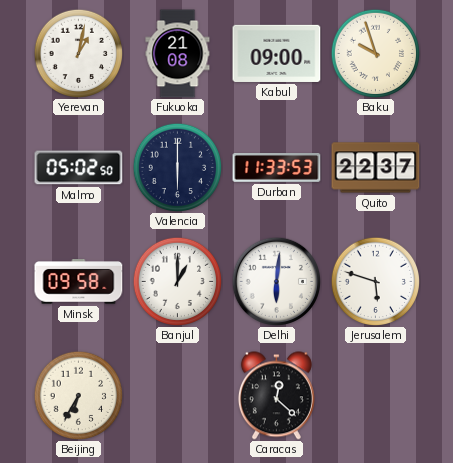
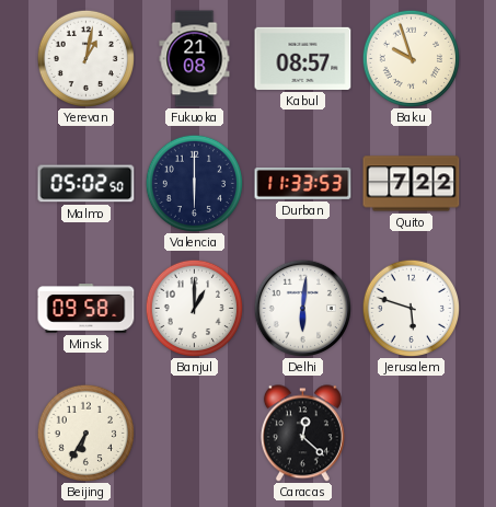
Kabul: 09:00 -> 08:57
Quito: 22:37 -> 7:22
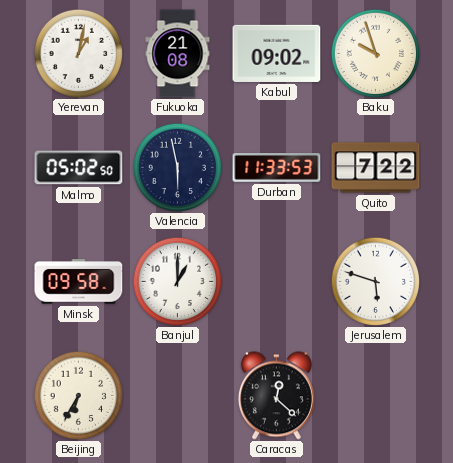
Kabul: 08:57 -> 09:02
Valencia: 6:00 -> 5:58
Delhi: 6:01 -> none
